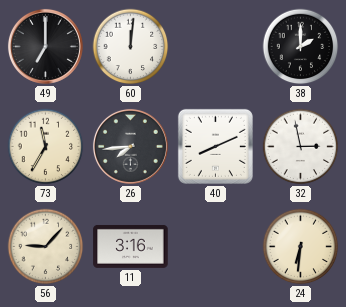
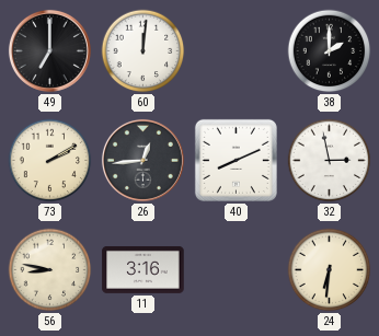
73: 11:35 -> 2:10
26: 7:44 -> 12:44
56: 9:07 -> 8:47
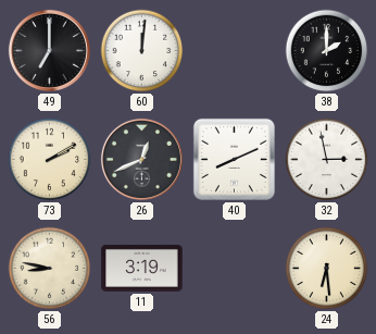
26: 12:44 -> 12:41
11: 3:16 -> 3:19
24: 6:31 -> 6:29
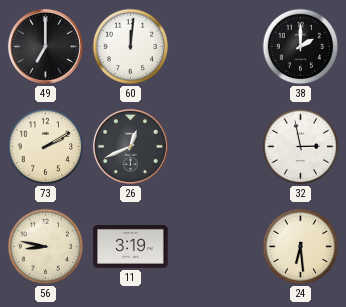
40: 8:11 -> none
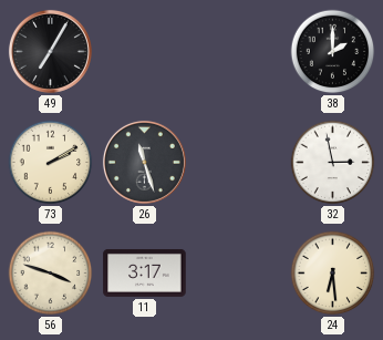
49: 7:00 -> 7:05
60: 12:01 -> none
26: 12:41 -> 11:27
56: 8:47 -> 3:48
11: 3:19 -> 3:17
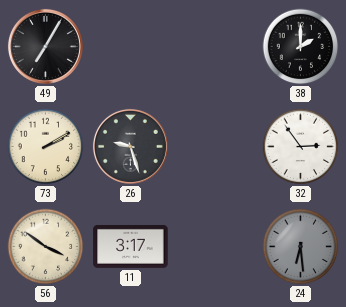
26: 11:27 -> 9:27
32: 2:58 -> 2:54
56: 3:48 -> 3:51
24 dial: cream -> grey
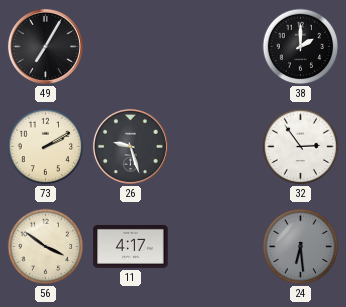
11: 3:17 -> 4:17
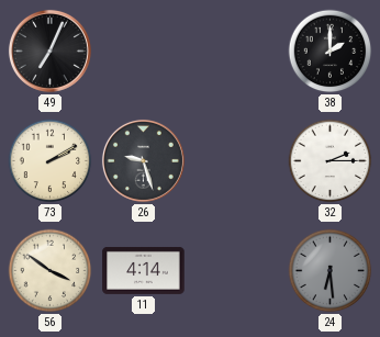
49: 7:05 -> 7:04
32: 2:54 -> 2:15
11: 4:17 -> 4:14
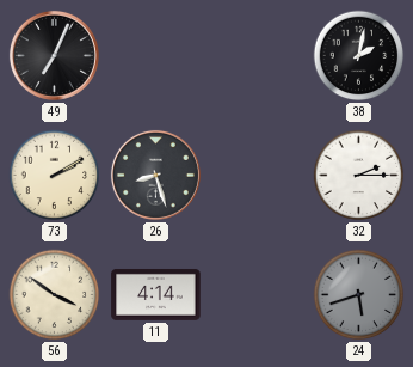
38: 2:00 -> 2:02
26: 9:27 -> 8:27
24: 6:29 -> 5:42
